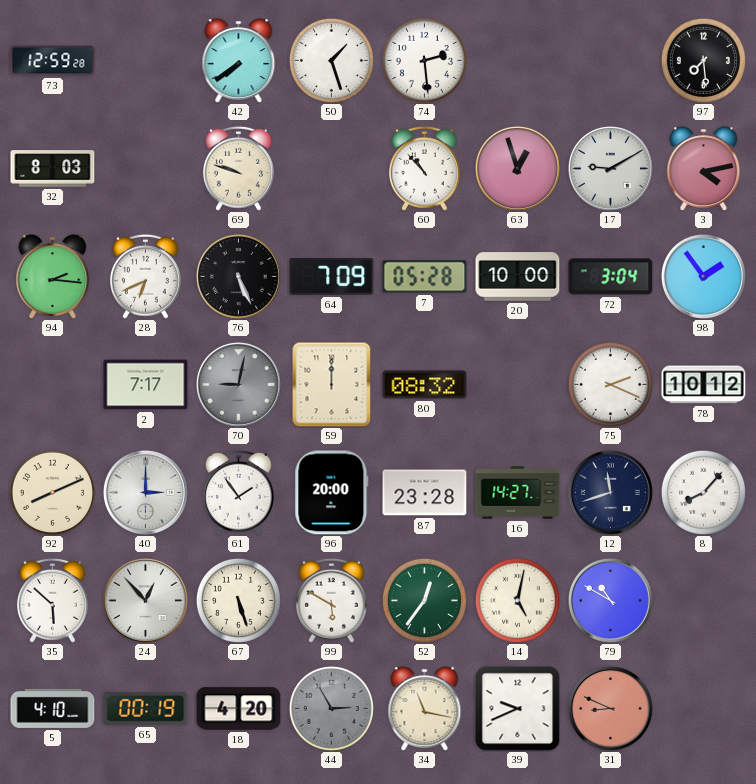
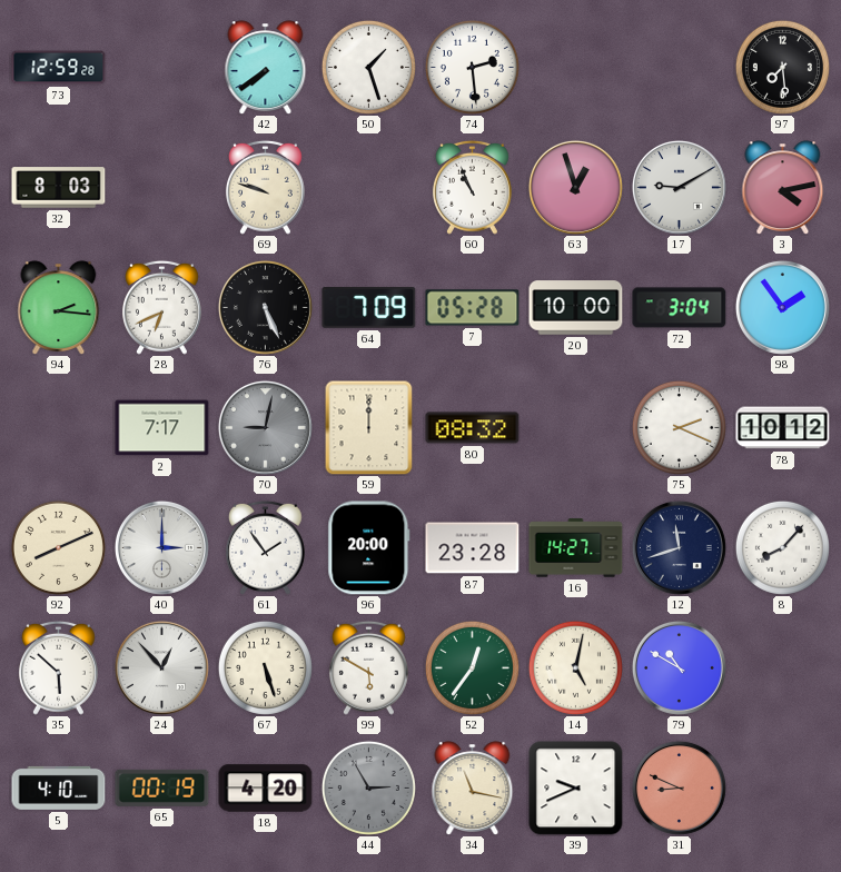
60: 10:53 -> 10:56
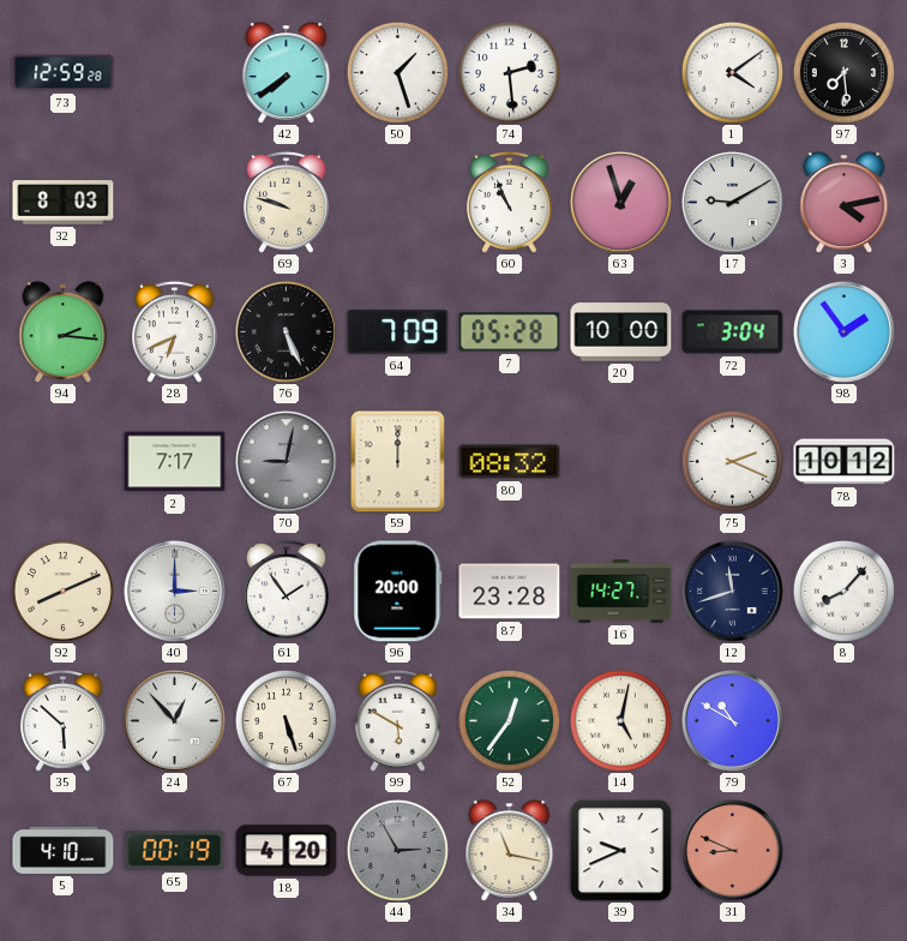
1: none -> 4:09
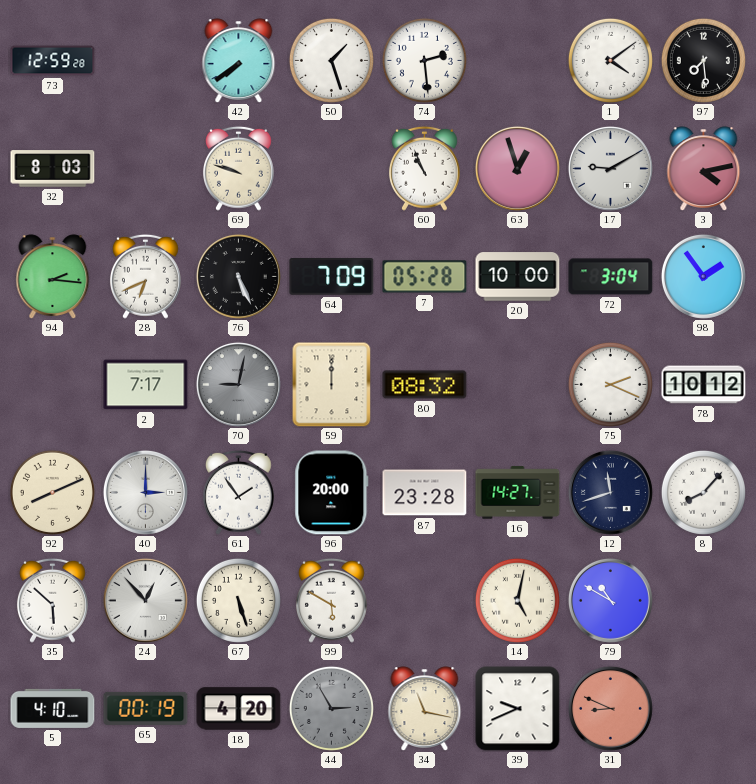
52: 12:36 -> none
